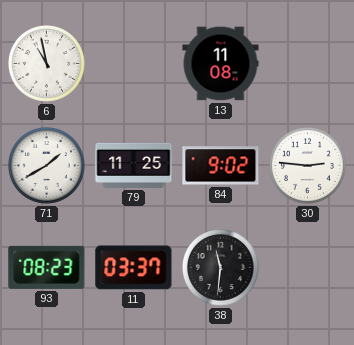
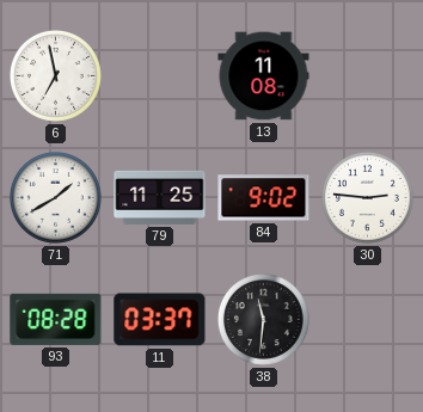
6: 10:58 -> 6:58
93: 08:23 -> 08:28
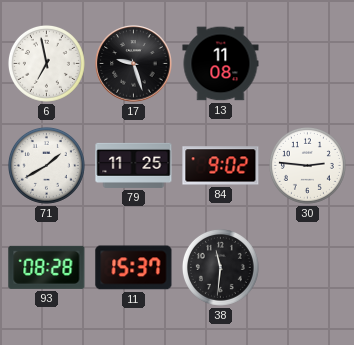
17: none -> 9:27
11: 03:37 -> 15:37
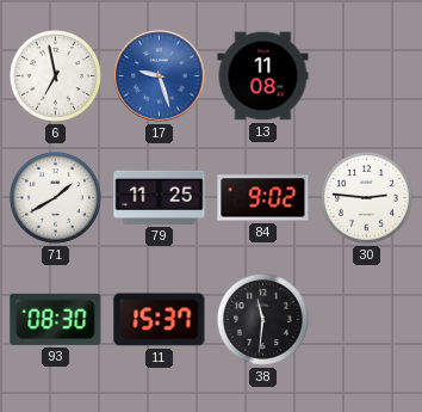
17 dial: black -> blue
93: 08:28 -> 08:30
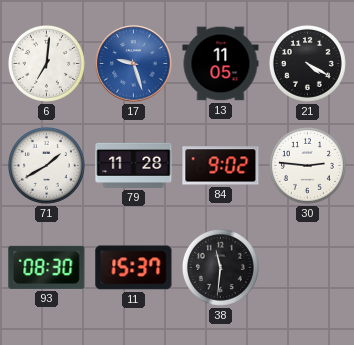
6: 6:58 -> 7:01
13: 11:08 -> 11:05
21: none -> 4:20
79: 11:25 -> 11:28
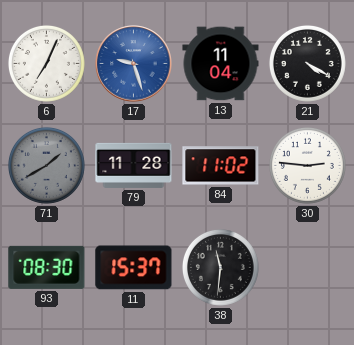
6: 7:01 -> 7:04
13: 11:05 -> 11:04
71 dial: white -> grey
84: 9:02 -> 11:02
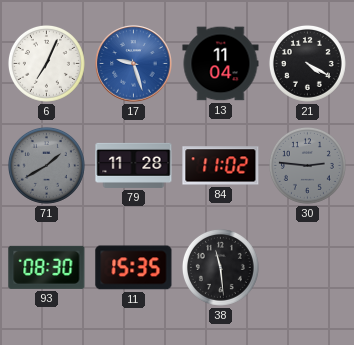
30 dial: white -> grey
11: 15:37 -> 15:35
38: 11:31 -> 11:29
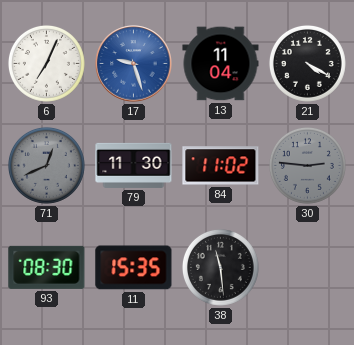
71: 1:40 -> 12:41
79: 11:28 -> 11:30
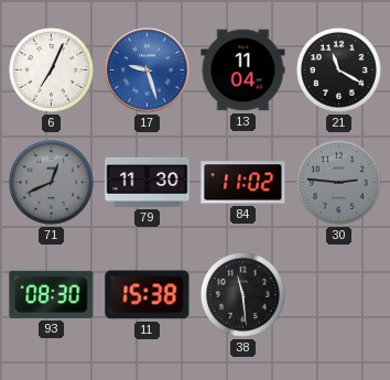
21: 4:20 -> 11:20
11: 15:35 -> 15:38
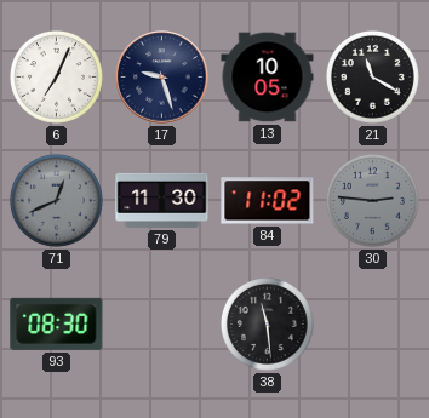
17 dial: blue -> navy
13: 11:04 -> 10:05
11: 15:38 -> none
